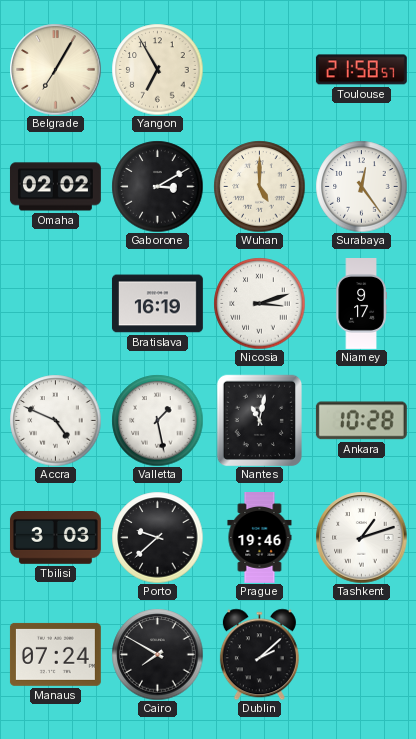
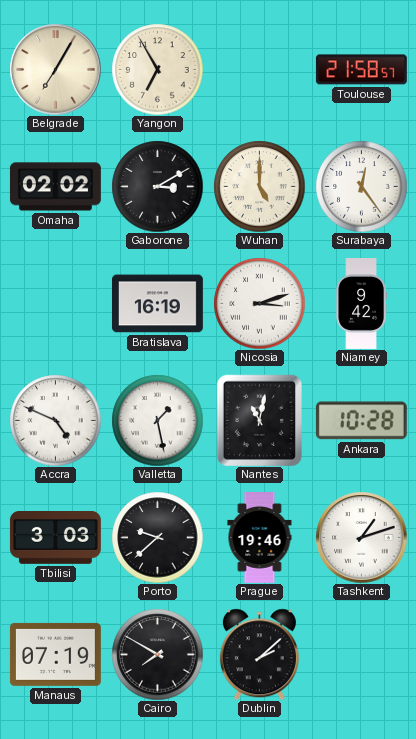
Niamey: 9:17 -> 9:42
Manaus: 07:24 -> 07:19
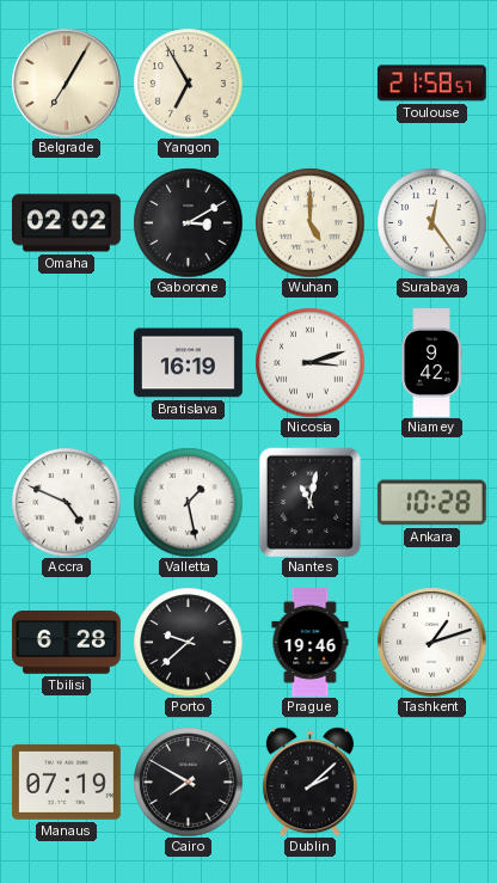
Tbilisi: 3:03 -> 6:28
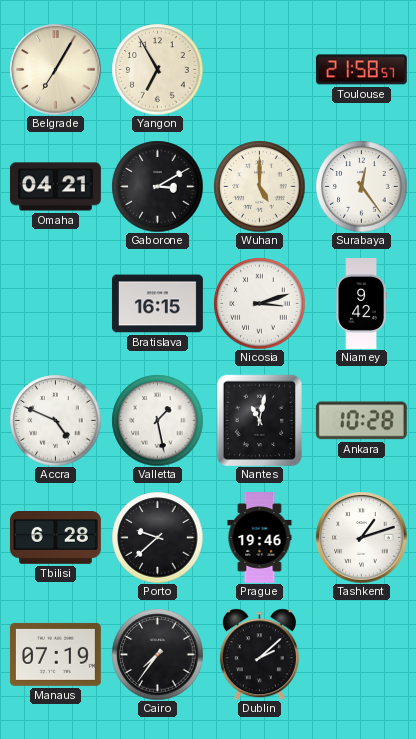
Omaha: 02:02 -> 04:21
Bratislava: 16:19 -> 16:15
Cairo: 7:50 -> 7:36
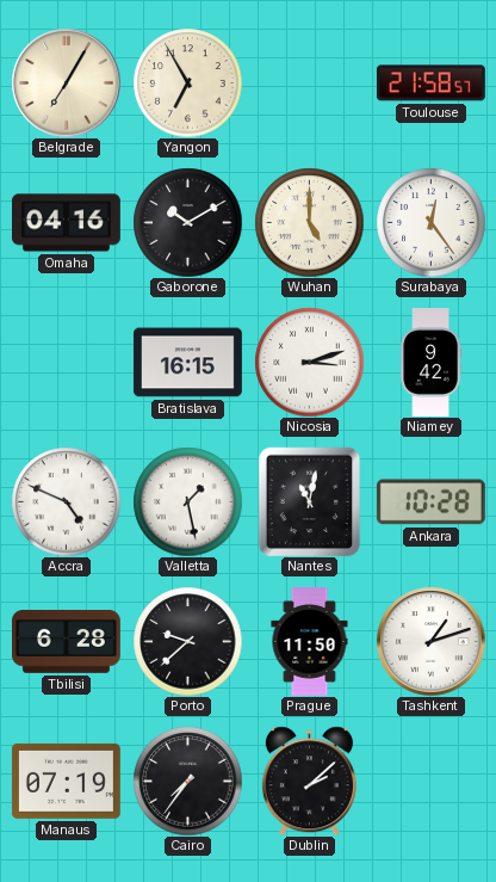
Omaha: 04:21 -> 04:16
Gaborone: 3:10 -> 10:10
Prague: 19:46 -> 11:50
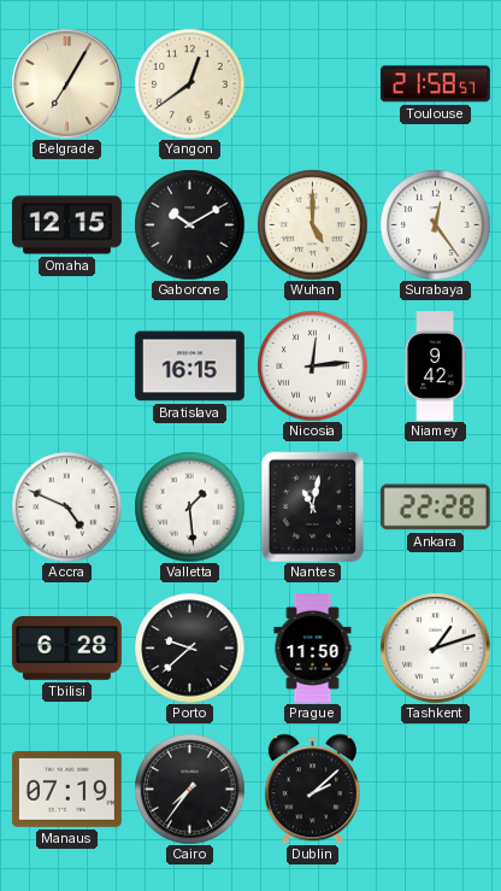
Yangon: 6:55 -> 12:39
Omaha: 04:16 -> 12:15
Nicosia: 3:12 -> 12:14
Valletta: 1:28 -> 1:29
Ankara: 10:28 -> 22:28
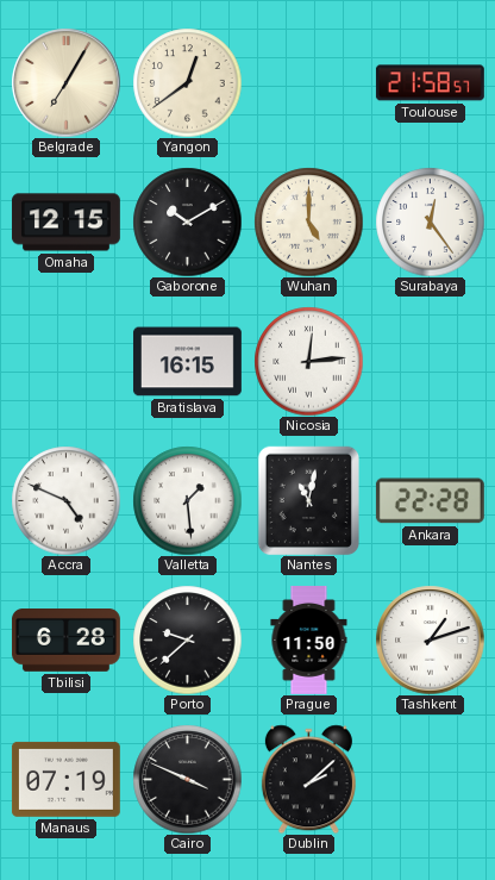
Niamey: 9:42 -> none
Cairo: 7:36 -> 3:49
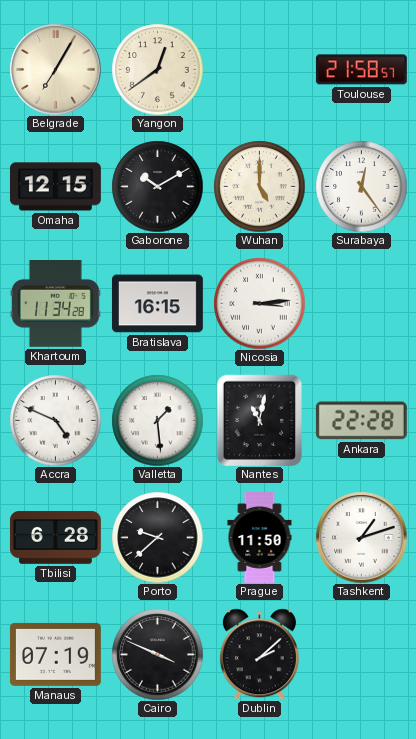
Khartoum: none -> 11:34
Nicosia: 12:14 -> 3:14
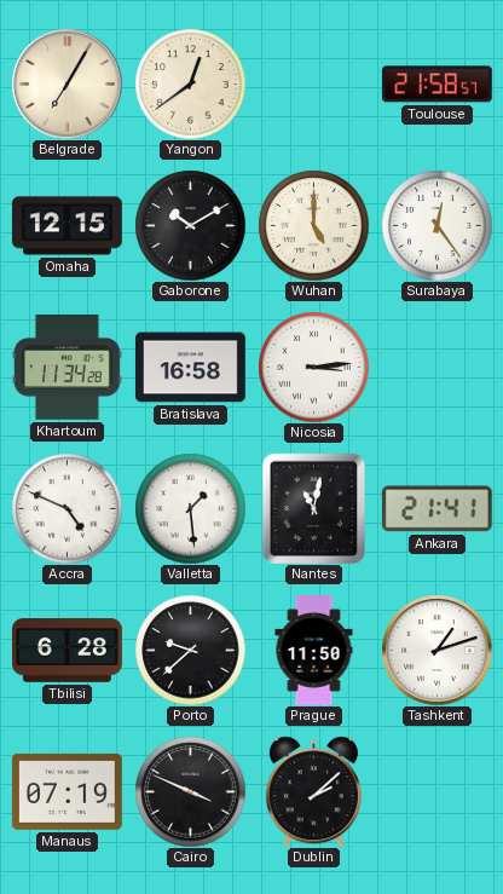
Bratislava: 16:15 -> 16:58
Ankara: 22:28 -> 21:41
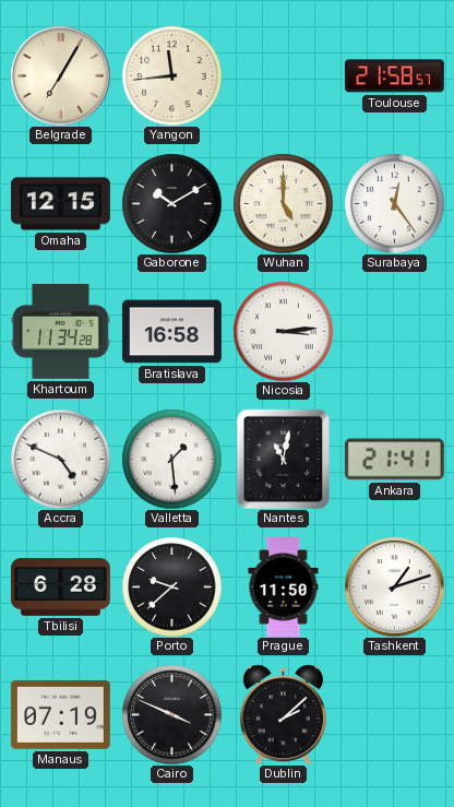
Yangon: 12:39 -> 11:44
